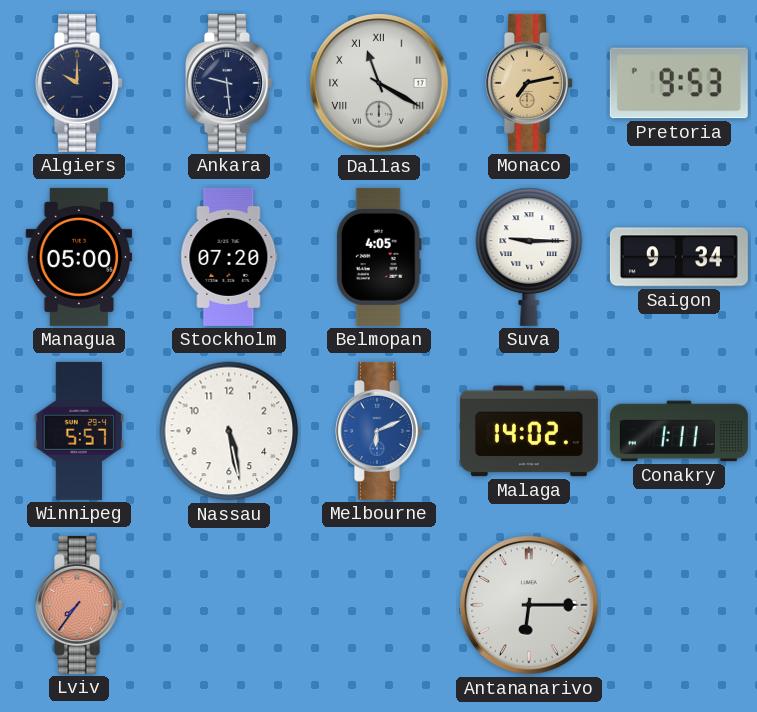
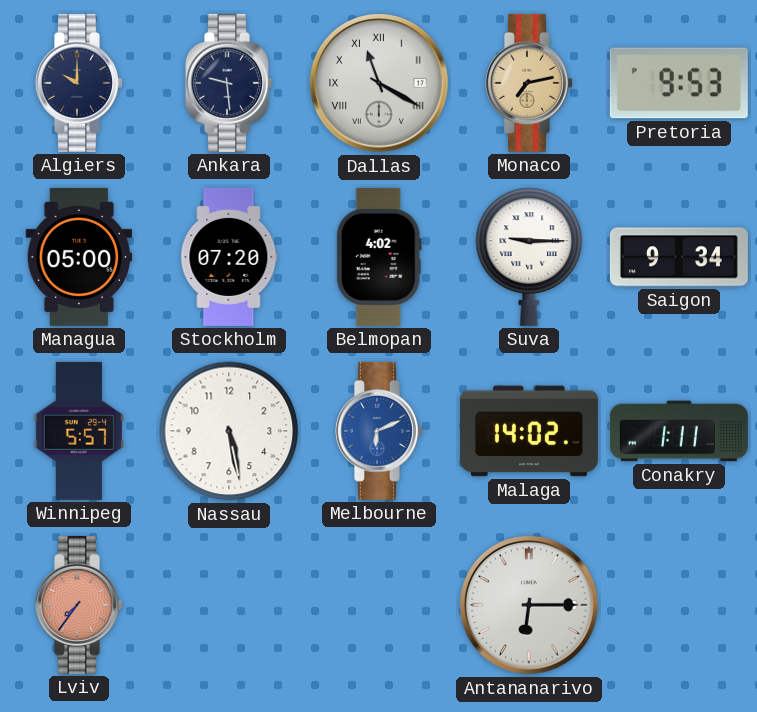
Belmopan: 4:05 -> 4:02
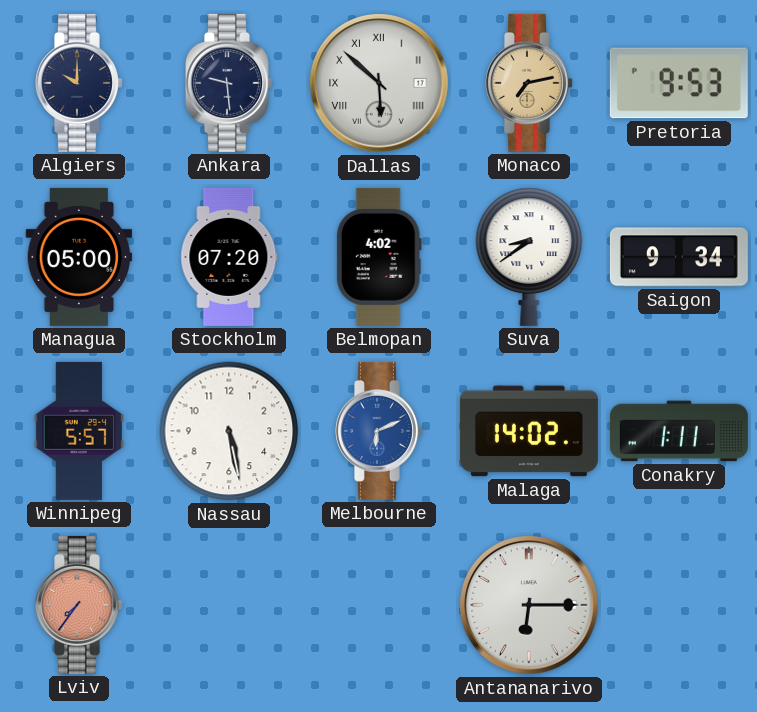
Dallas: 11:20 -> 5:52
Suva: 9:15 -> 8:39
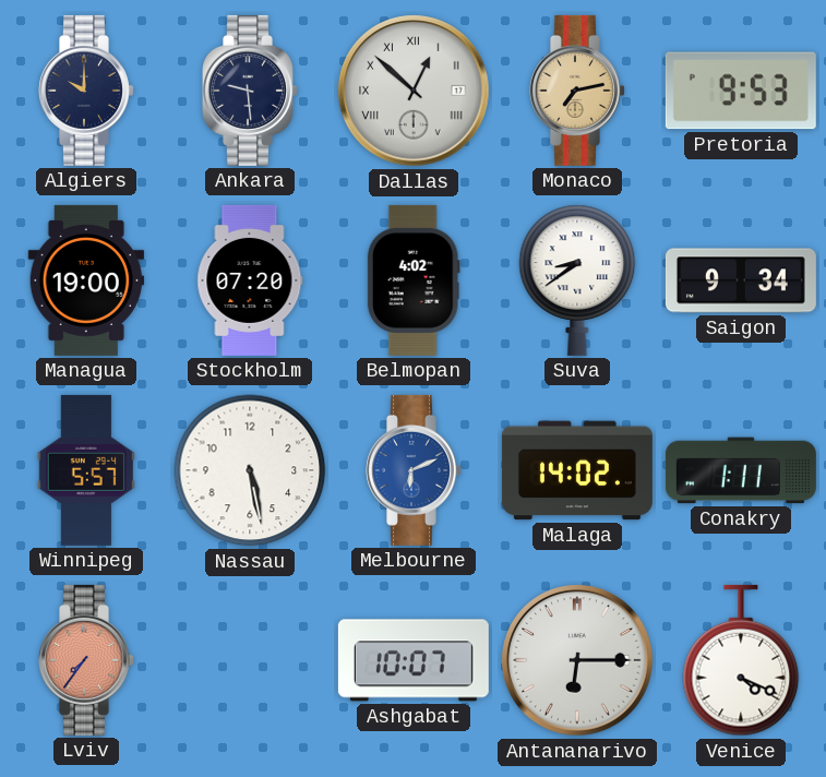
Dallas: 5:52 -> 12:52
Managua: 05:00 -> 19:00
Ashgabat: none -> 10:07
Venice: none -> 4:19
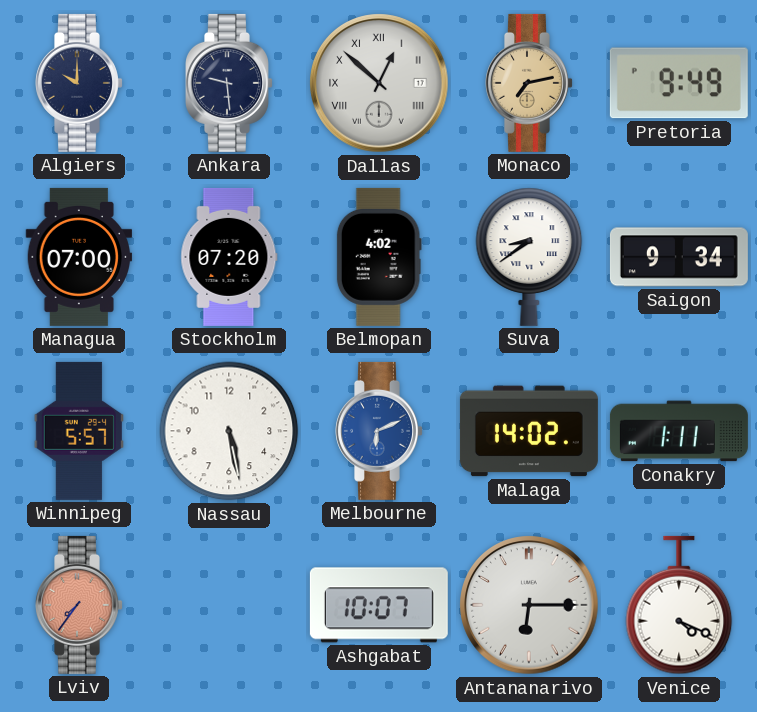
Pretoria: 9:53 -> 9:49
Managua: 19:00 -> 07:00
